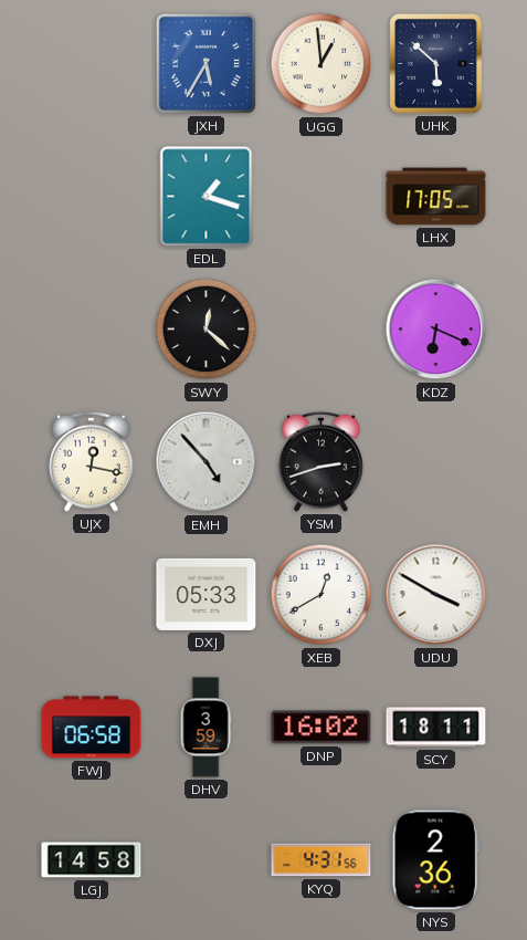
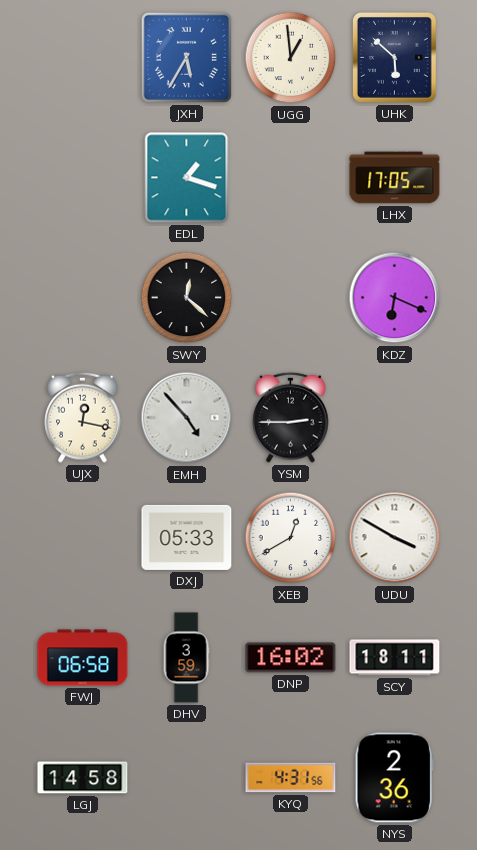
YSM: 2:42 -> 2:45
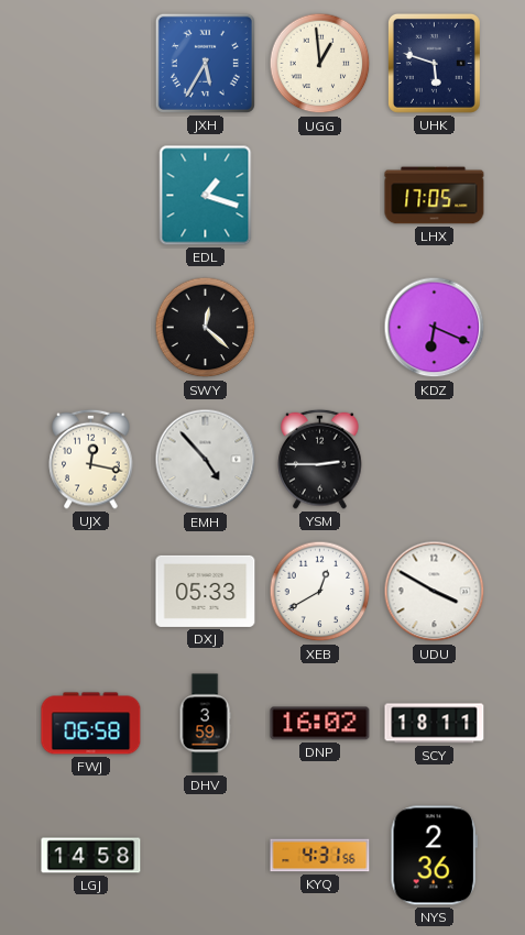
UHK: 5:52 -> 5:48
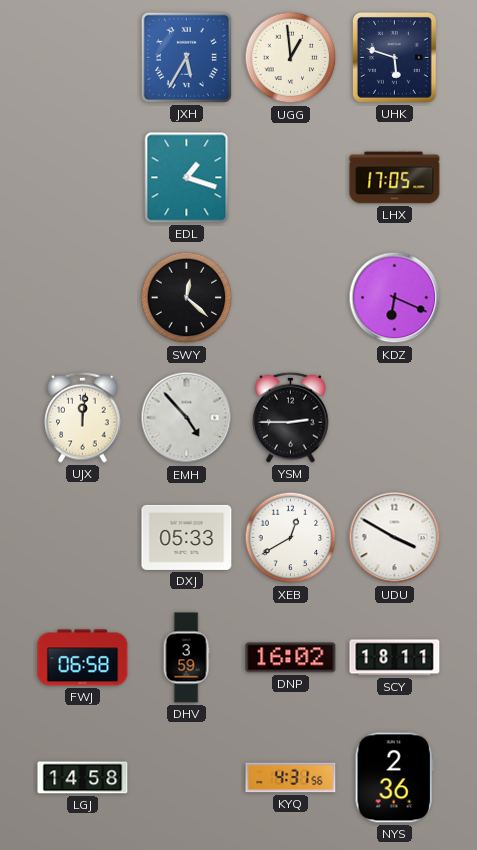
UJX: 12:17 -> 12:01
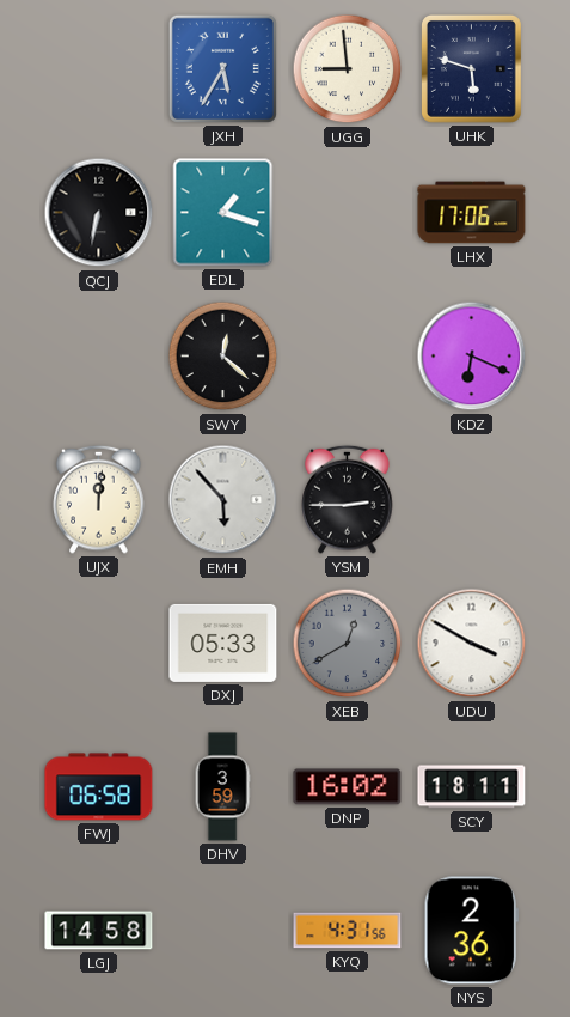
UGG: 12:59 -> 8:59
QCJ: none -> 6:32
LHX: 17:05 -> 17:06
EMH: 4:53 -> 5:53
XEB dial: white -> grey
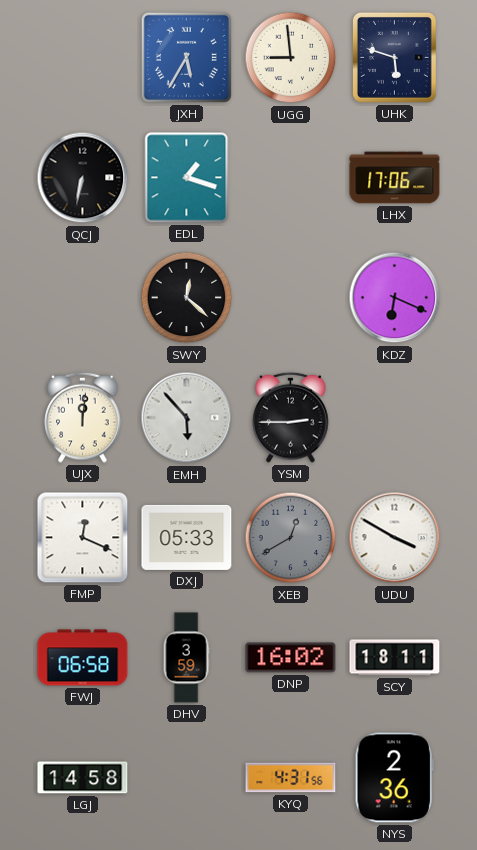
FMP: none -> 12:19
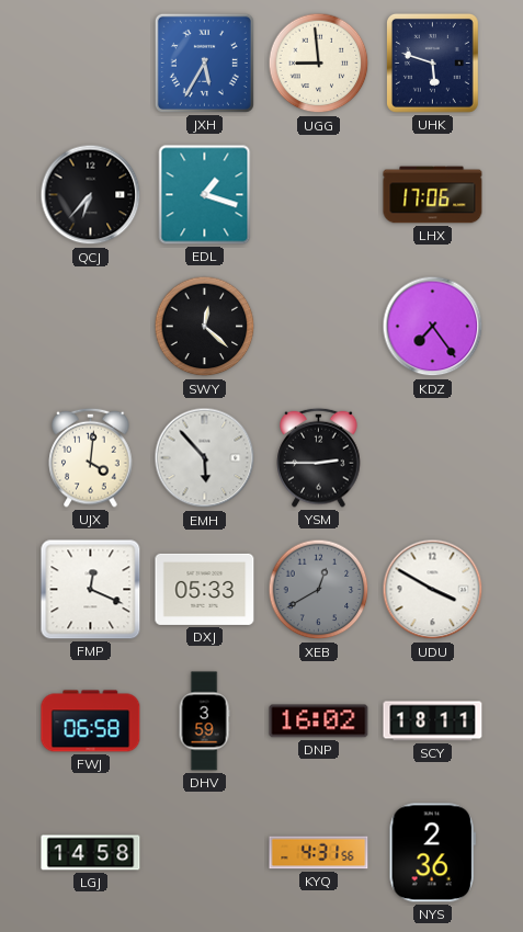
QCJ: 6:32 -> 6:37
KDZ: 6:19 -> 7:24
UJX: 12:01 -> 4:01
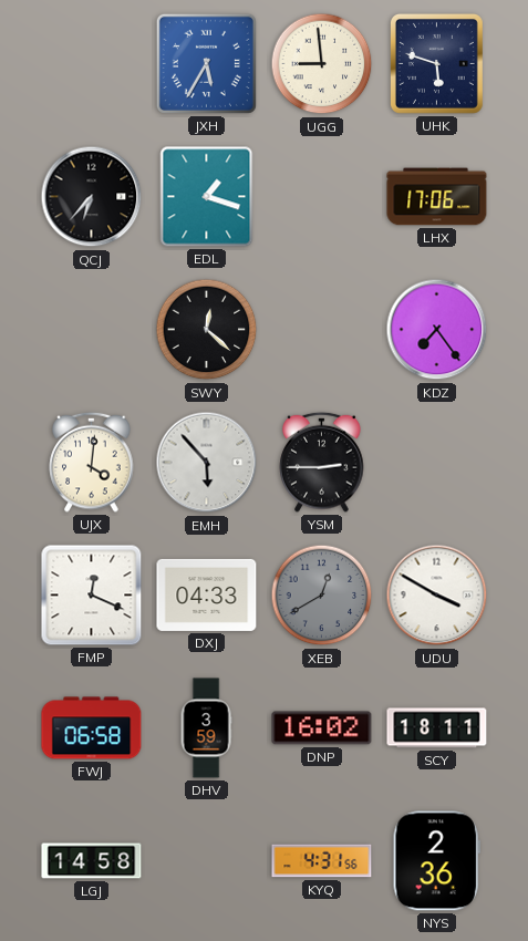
DXJ: 05:33 -> 04:33
